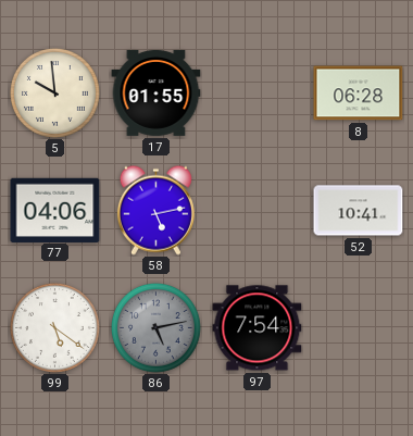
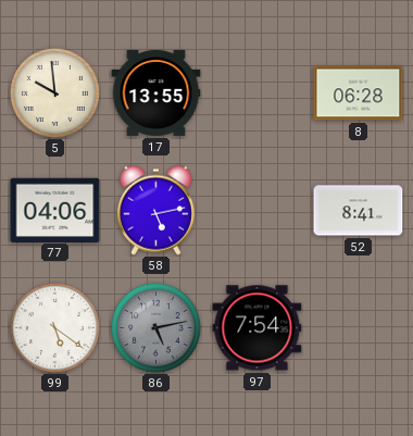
17: 01:55 -> 13:55
52: 10:41 -> 8:41
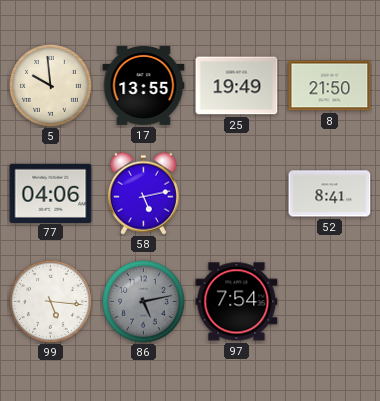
25: none -> 19:49
8: 06:28 -> 21:50
99: 5:21 -> 5:16
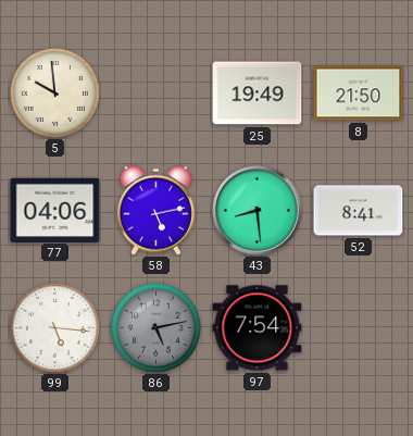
17: 13:55 -> none
43: none -> 8:29
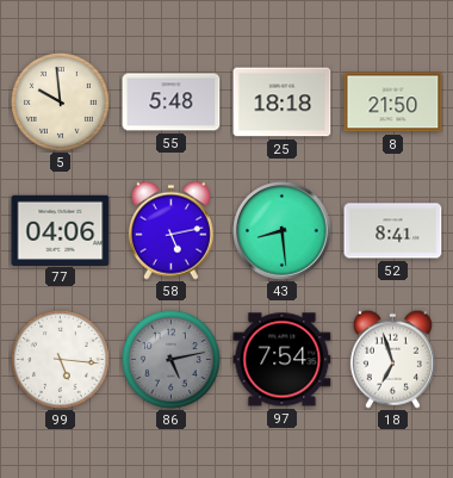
55: none -> 5:48
25: 19:49 -> 18:18
18: none -> 6:57
